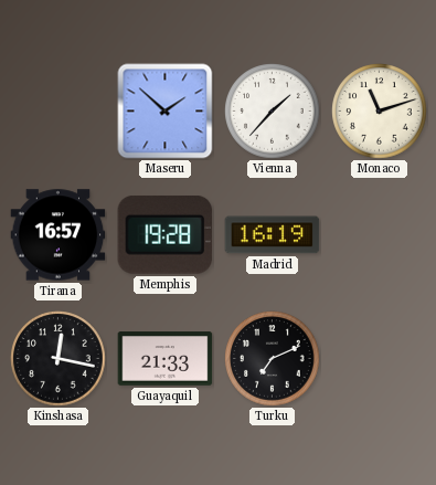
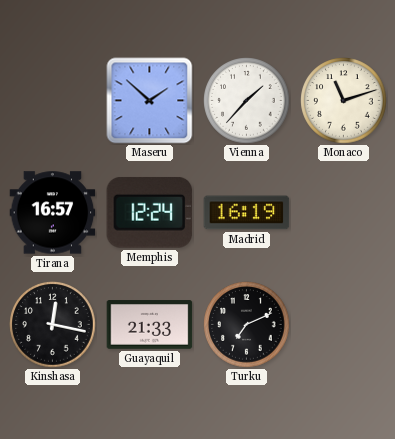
Memphis: 19:28 -> 12:24
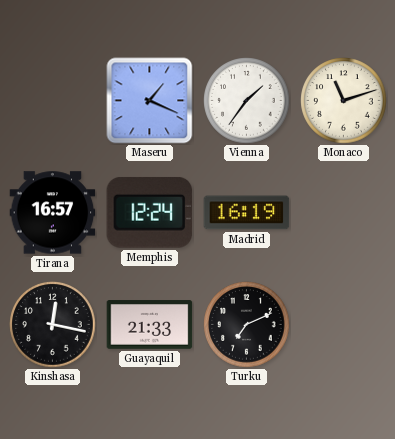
Maseru: 1:52 -> 1:19
Vienna: 1:37 -> 1:36
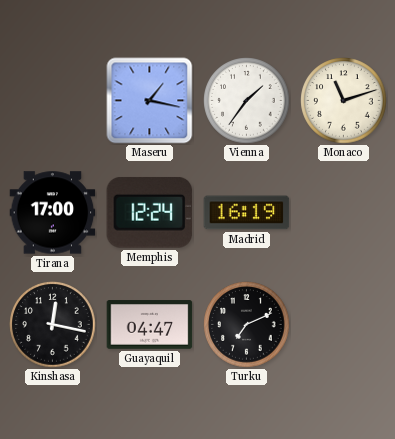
Maseru: 1:19 -> 1:17
Tirana: 16:57 -> 17:00
Guayaquil: 21:33 -> 04:47
